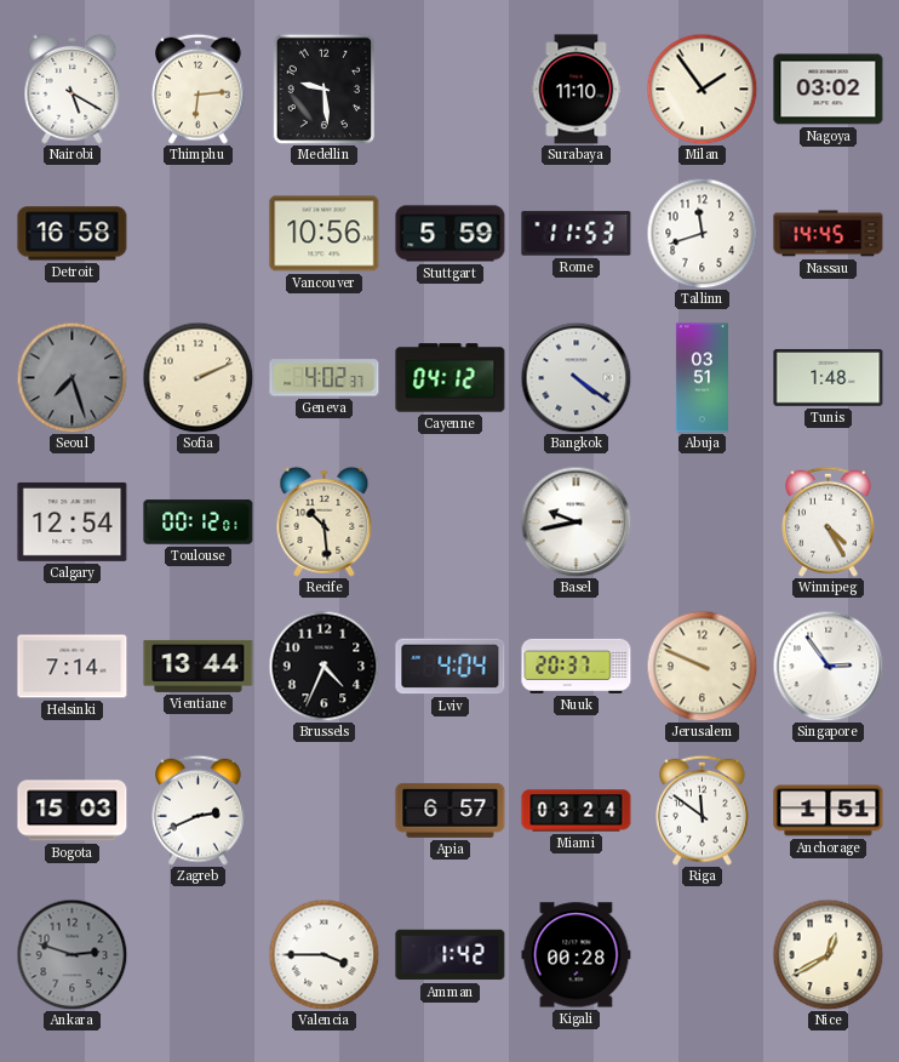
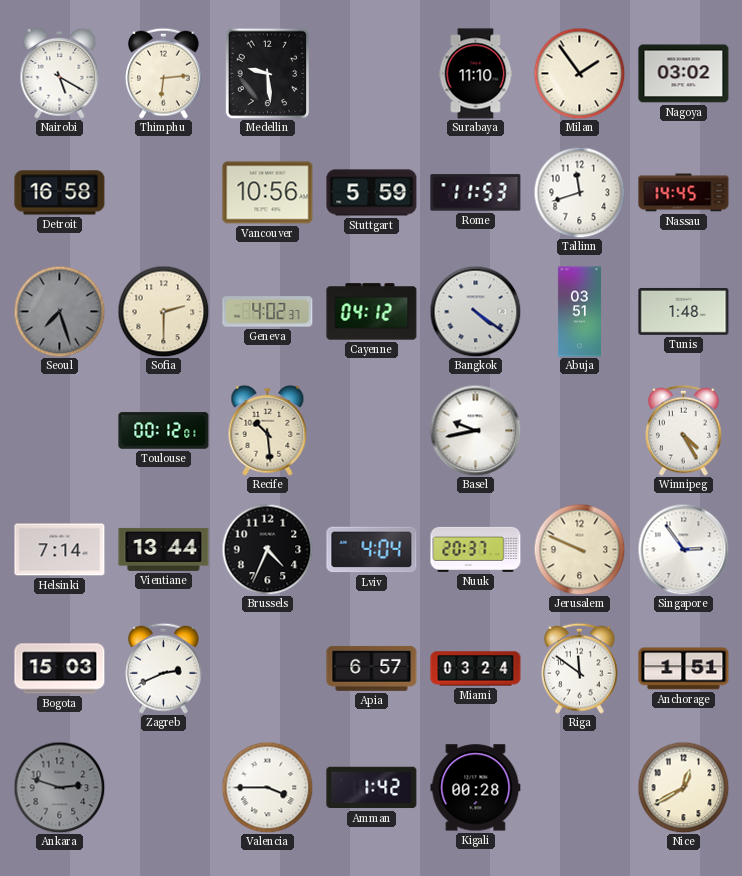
Sofia: 2:11 -> 2:30
Calgary: 12:54 -> none
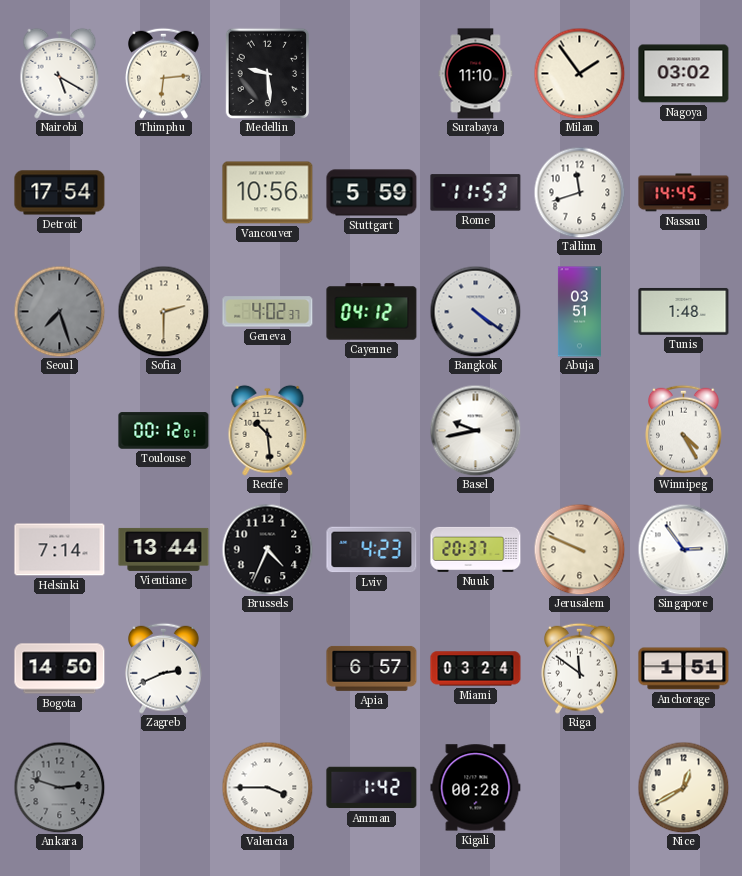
Detroit: 16:58 -> 17:54
Lviv: 4:04 -> 4:23
Bogota: 15:03 -> 14:50
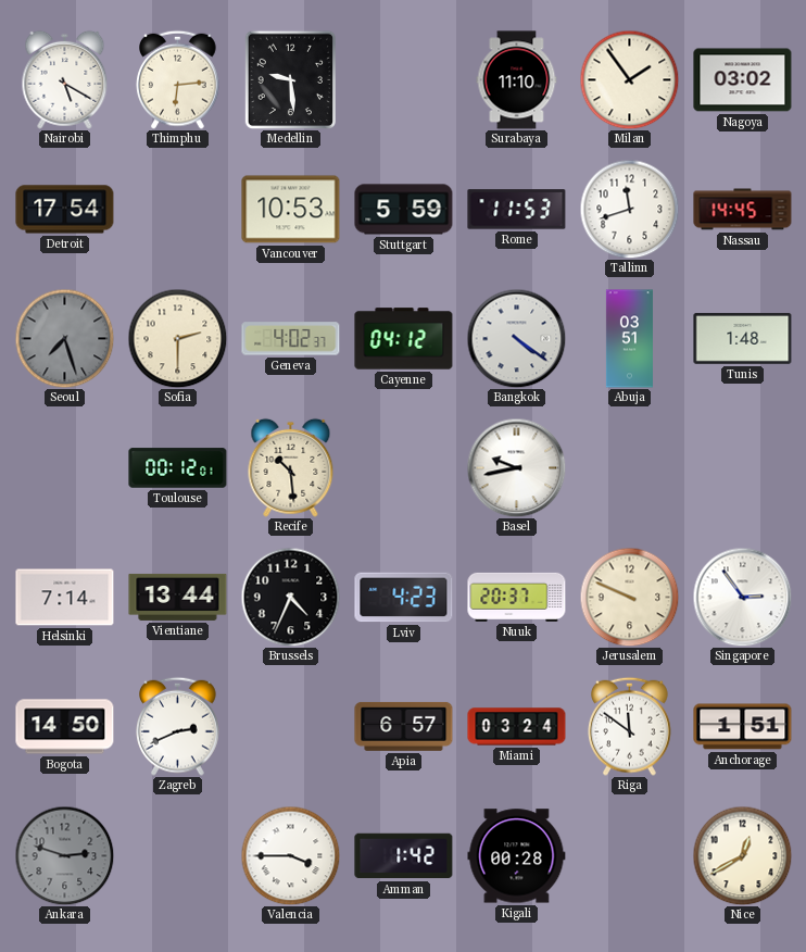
Vancouver: 10:56 -> 10:53
Winnipeg: 4:25 -> none
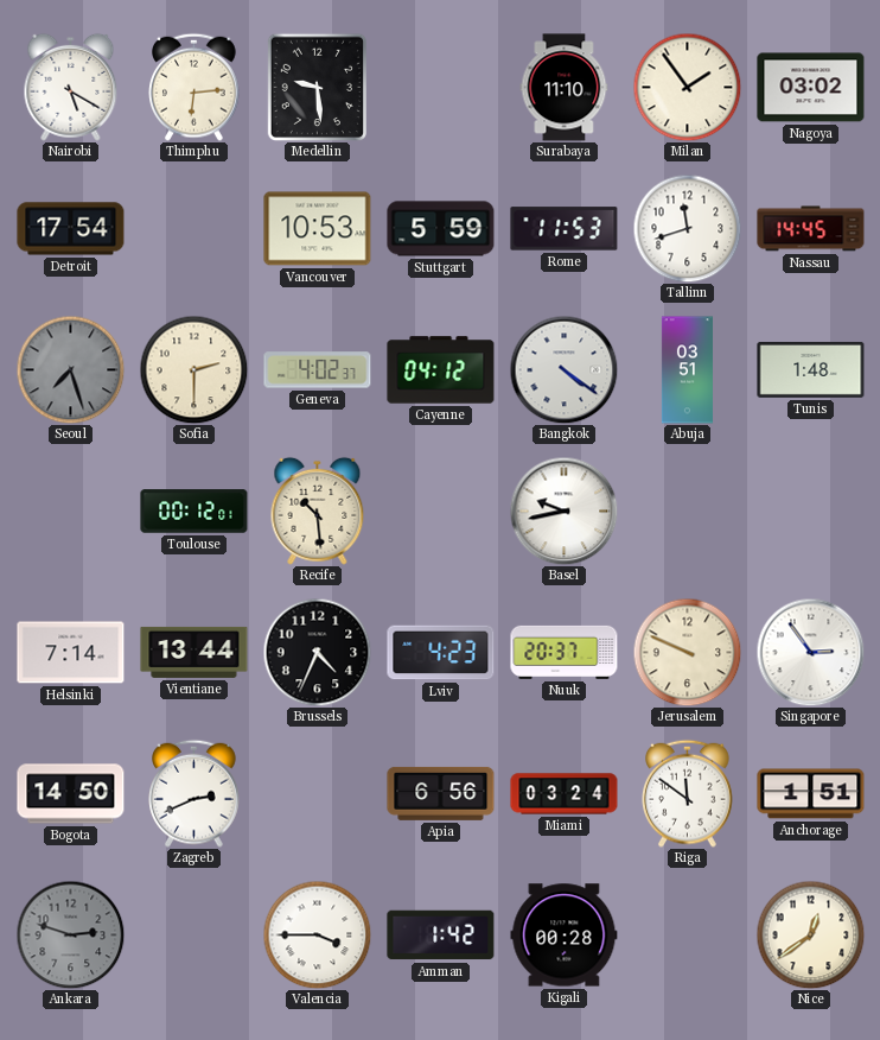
Apia: 6:57 -> 6:56
Nice: 12:40 -> 12:39
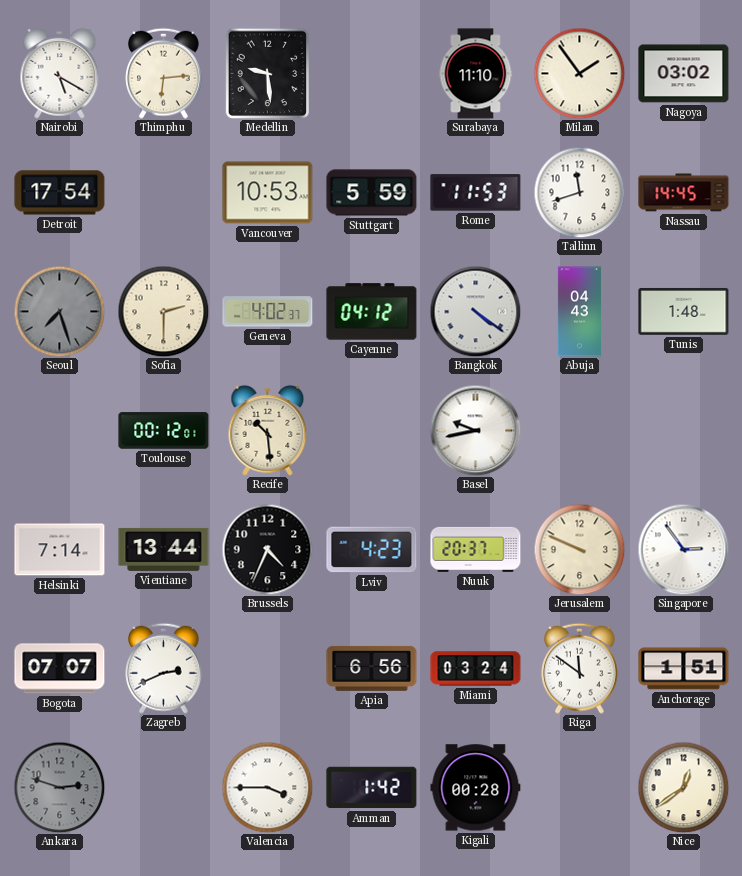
Abuja: 03:51 -> 04:43
Bogota: 14:50 -> 07:07
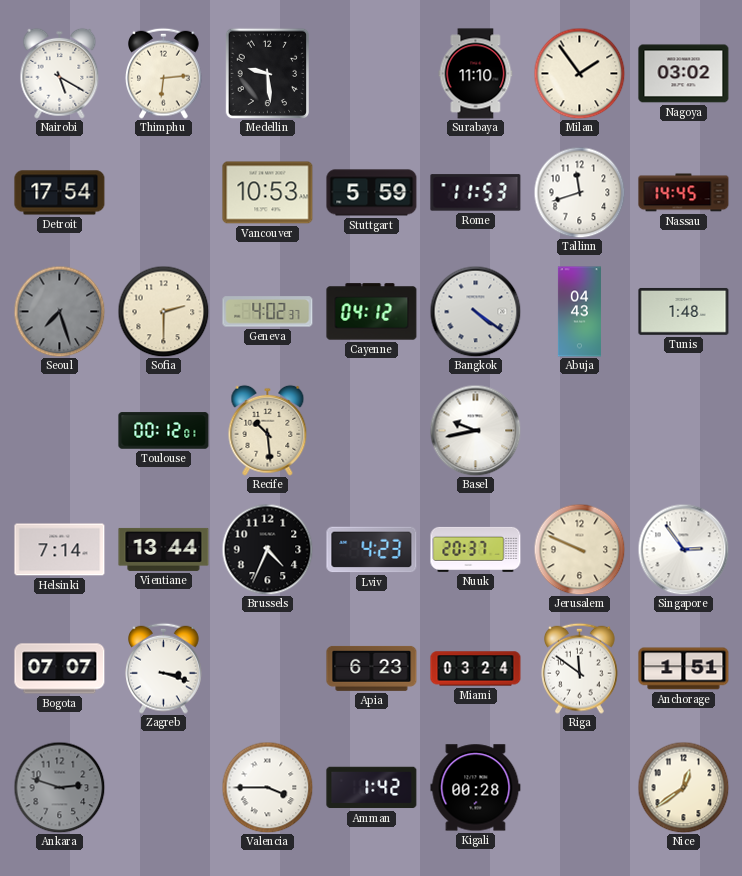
Zagreb: 2:41 -> 3:18
Apia: 6:56 -> 6:23
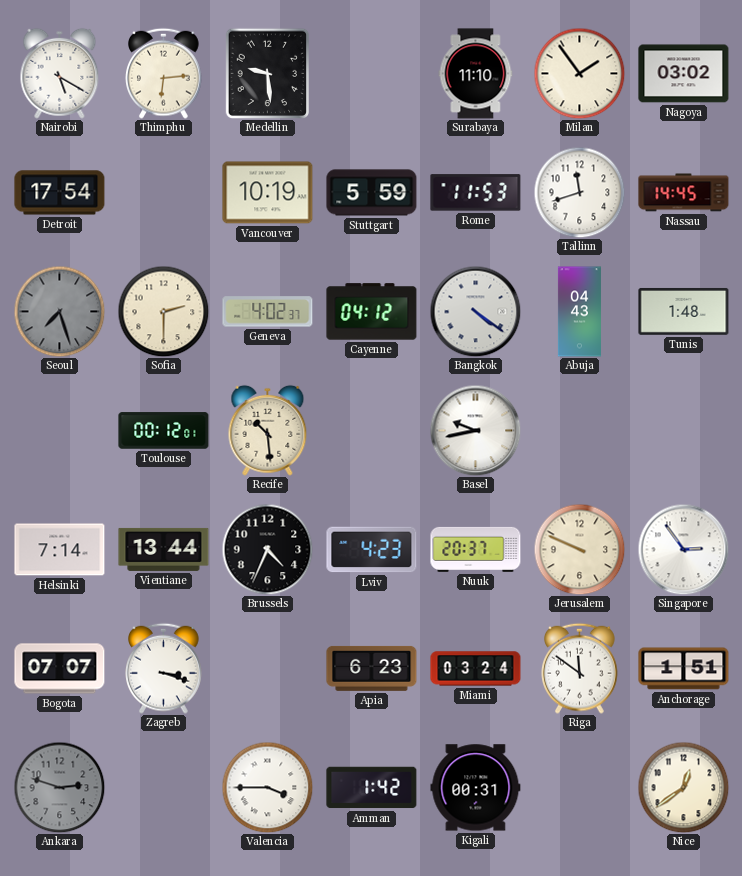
Vancouver: 10:53 -> 10:19
Kigali: 00:28 -> 00:31
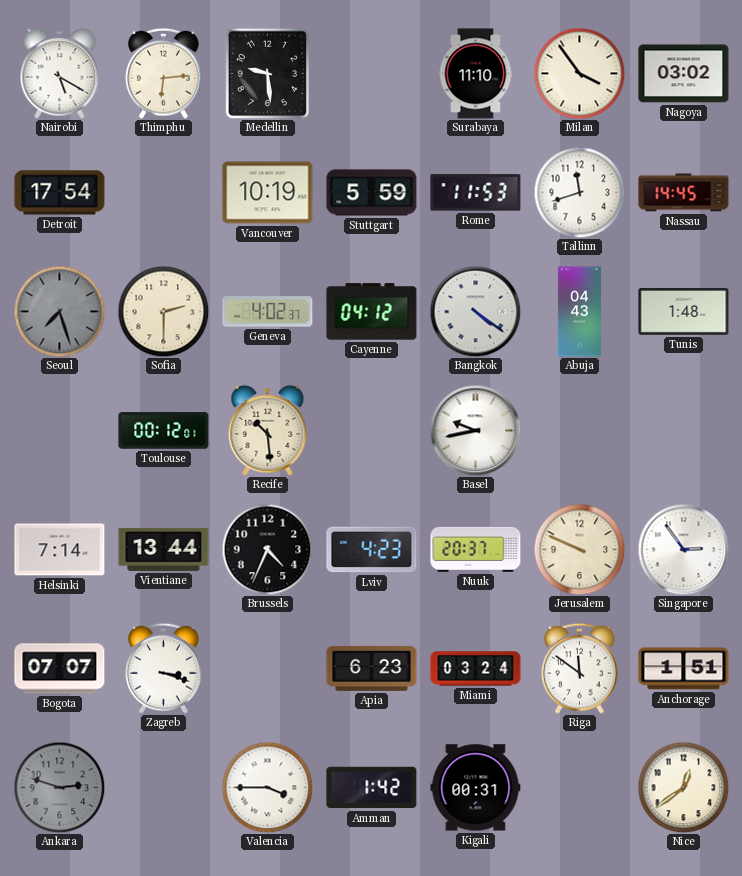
Milan: 1:54 -> 3:54
